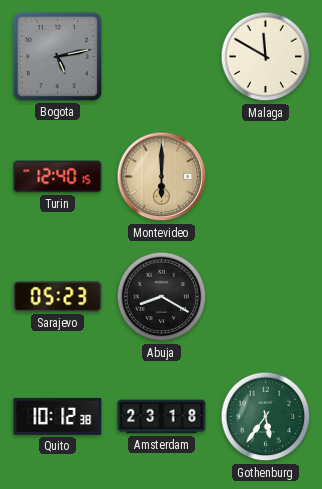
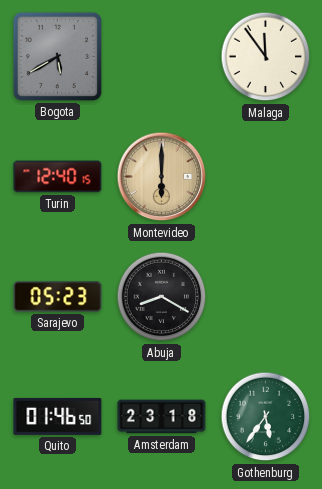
Bogota: 5:13 -> 5:40
Malaga: 11:50 -> 11:54
Quito: 10:12 -> 01:46
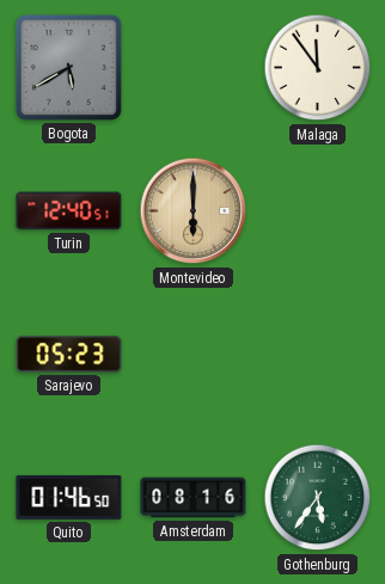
Turin: 12:40:15 -> 12:40:51
Abuja: 8:20 -> none
Amsterdam: 23:18 -> 08:16
